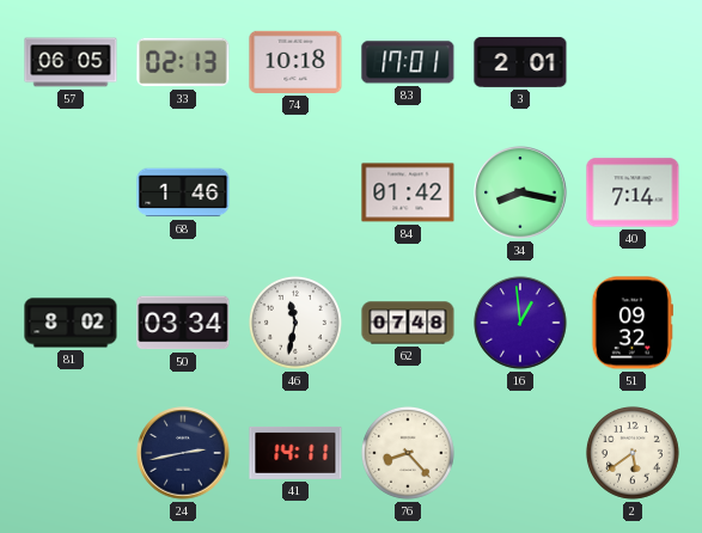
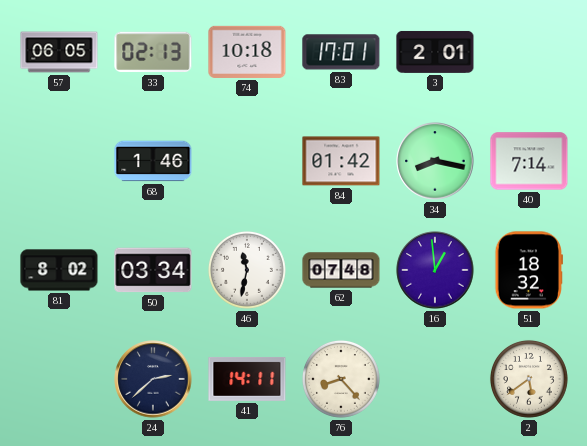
51: 09:32 -> 18:32
24: 2:43 -> 2:38
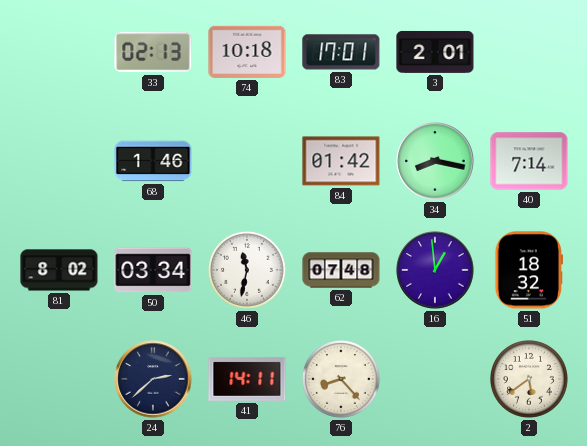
57: 06:05 -> none
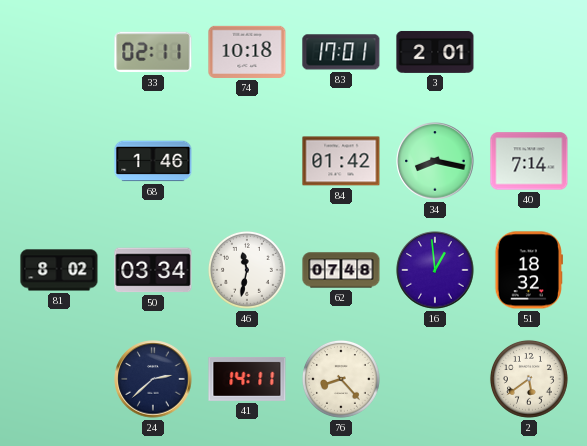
33: 02:13 -> 02:11
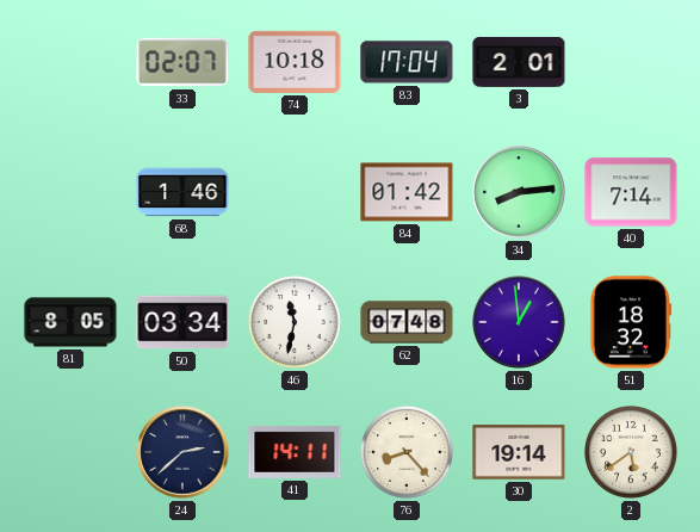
33: 02:11 -> 02:07
83: 17:01 -> 17:04
34: 8:17 -> 8:14
81: 8:02 -> 8:05
30: none -> 19:14
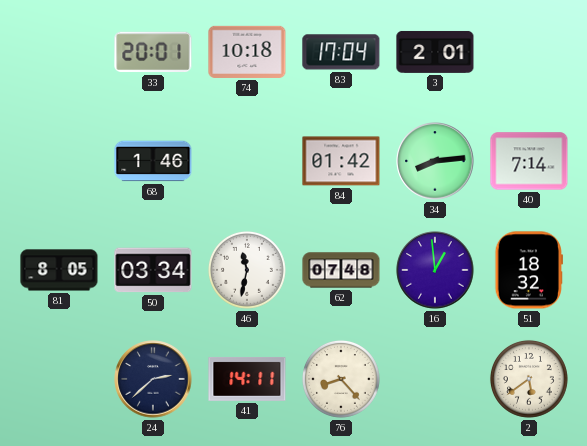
33: 02:07 -> 20:01
30: 19:14 -> none
